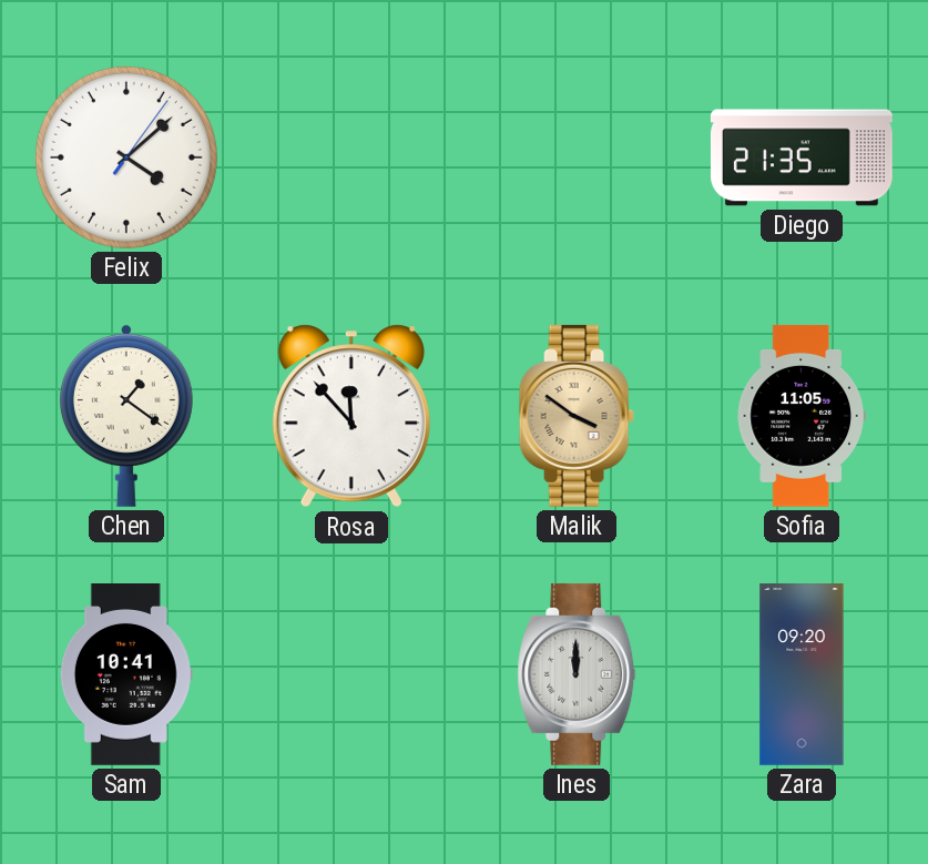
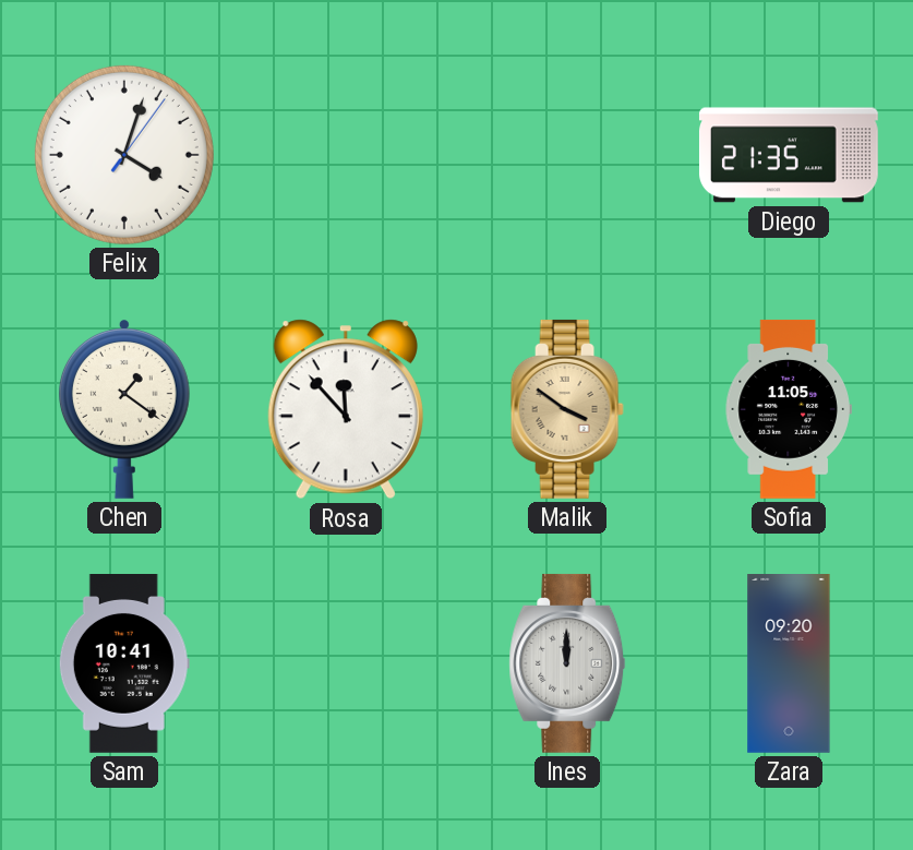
Felix: 4:08 -> 4:03
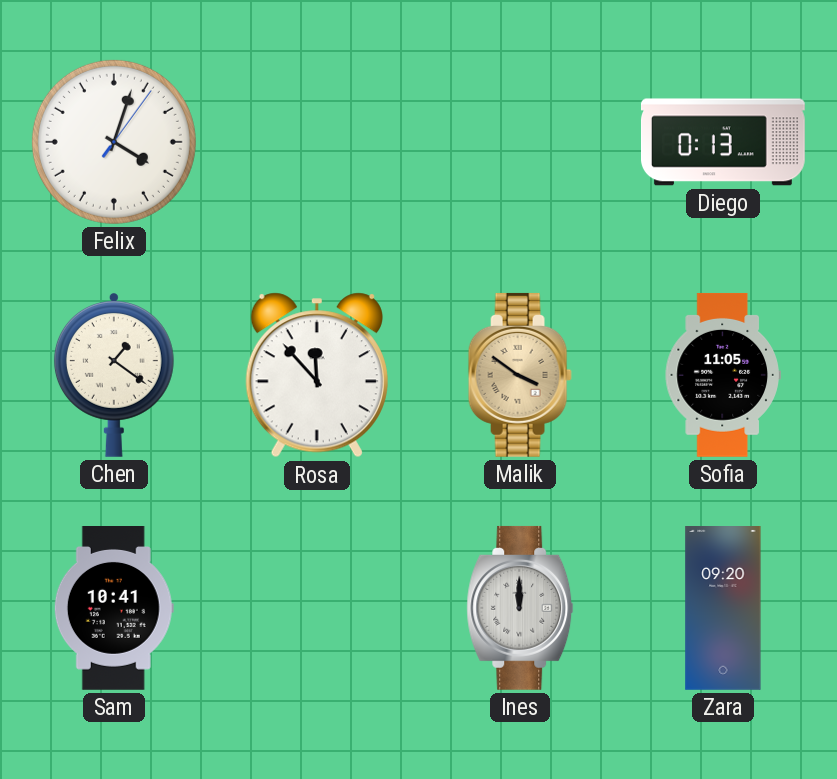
Diego: 21:35 -> 0:13
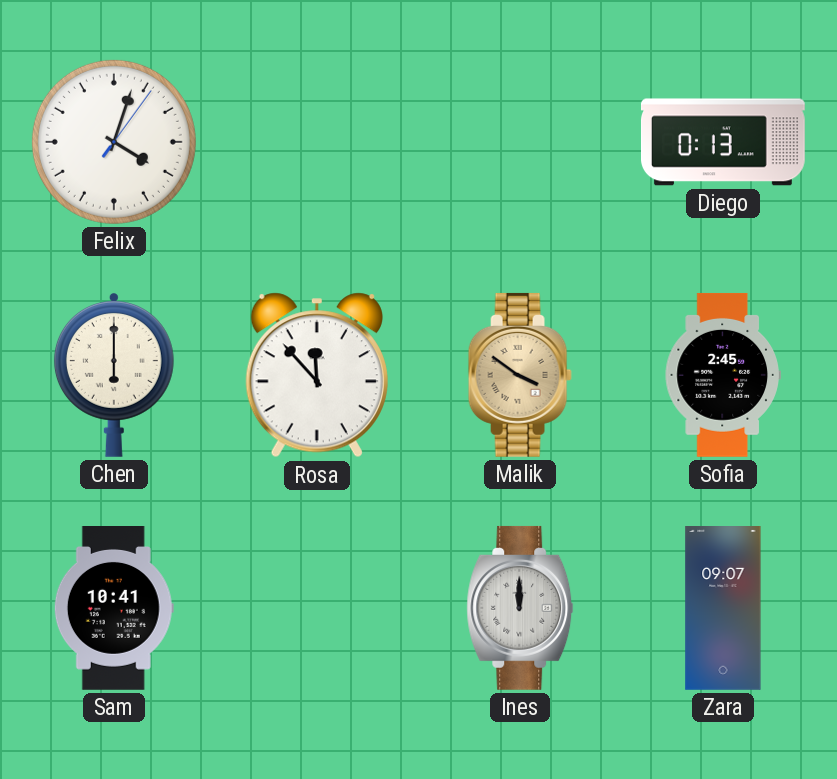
Chen: 1:21 -> 6:00
Sofia: 11:05 -> 2:45
Zara: 09:20 -> 09:07
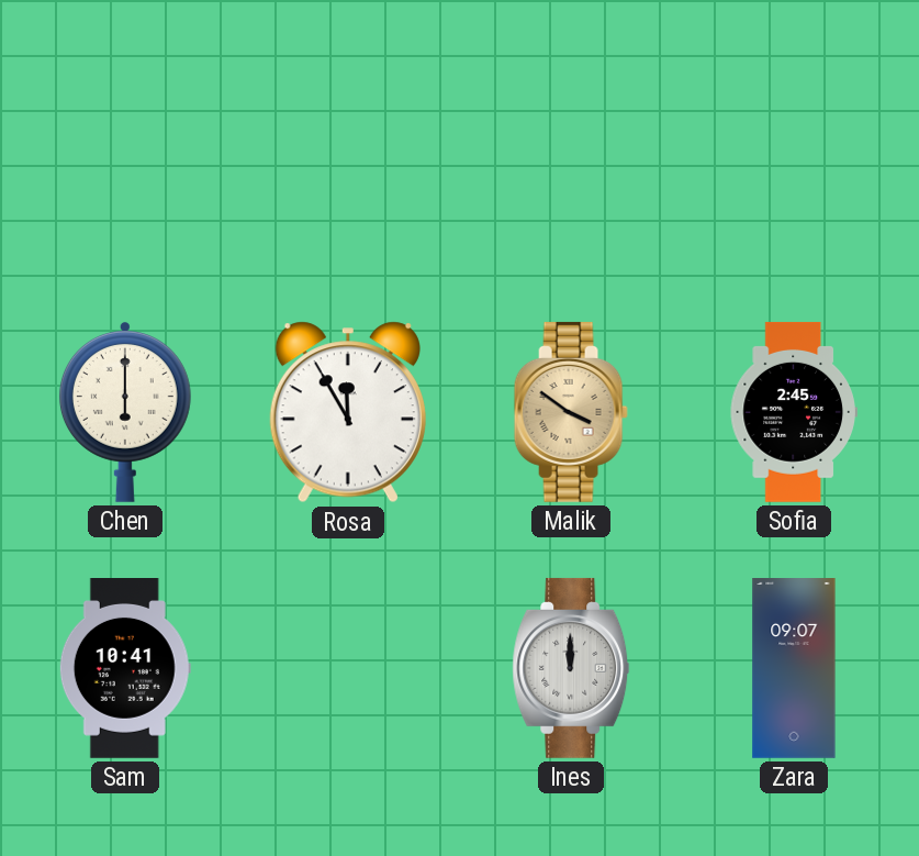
Felix: 4:03 -> none
Diego: 0:13 -> none
Rosa: 11:53 -> 11:55
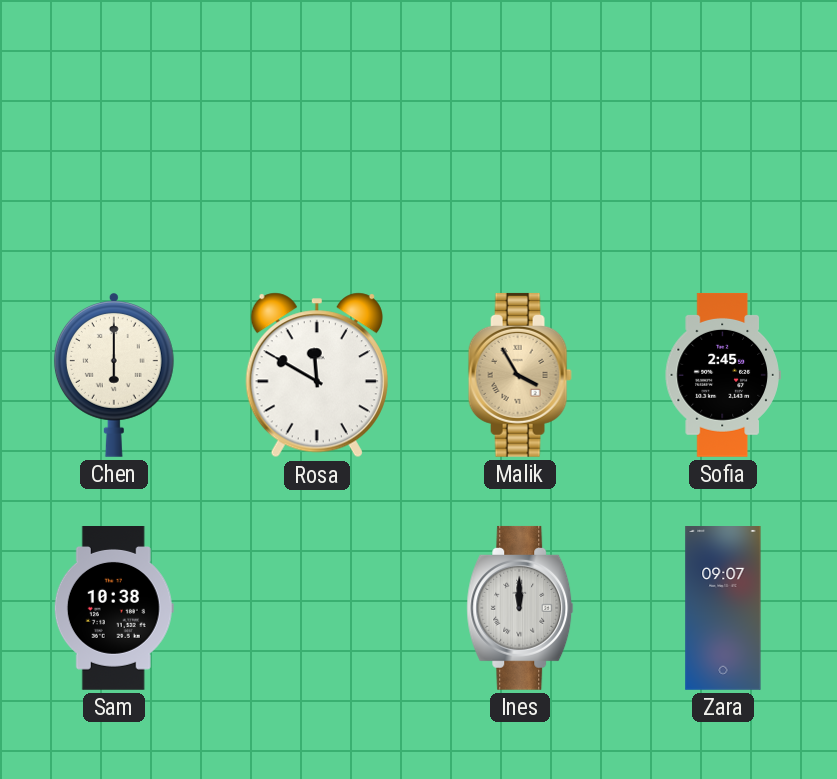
Rosa: 11:55 -> 11:50
Malik: 3:51 -> 3:55
Sam: 10:41 -> 10:38
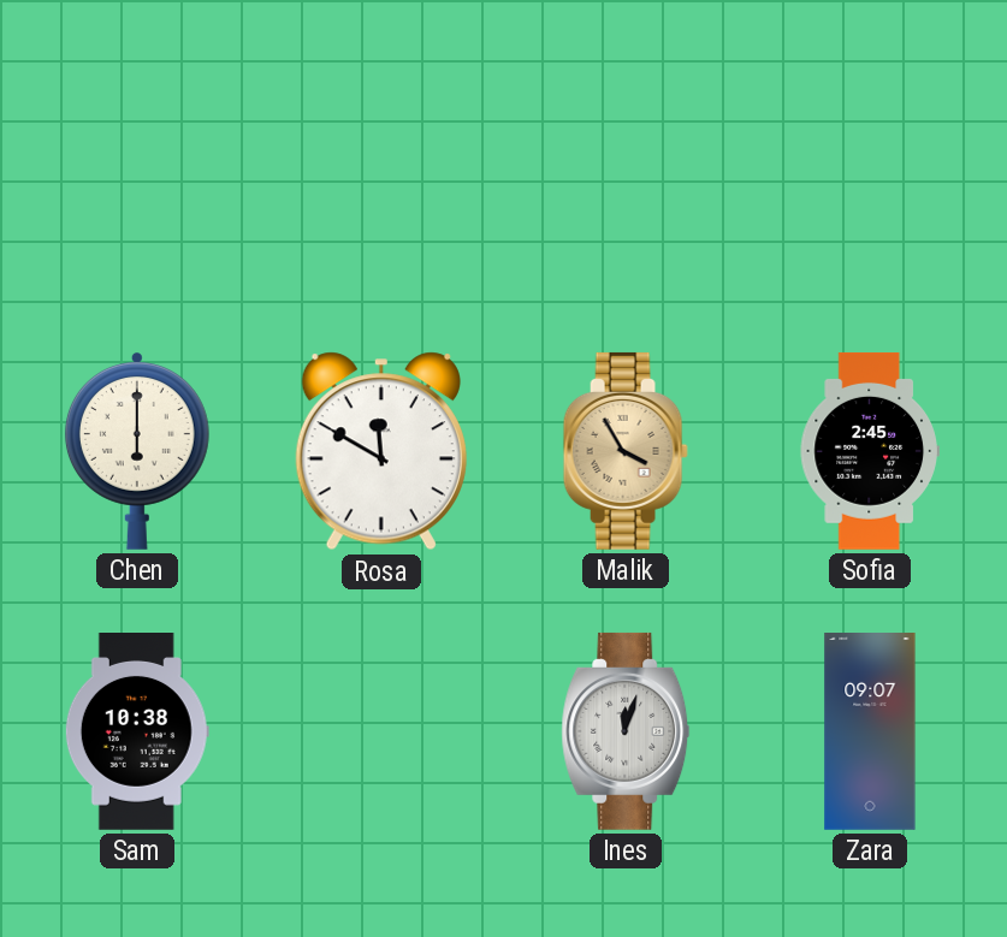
Ines: 12:00 -> 12:03
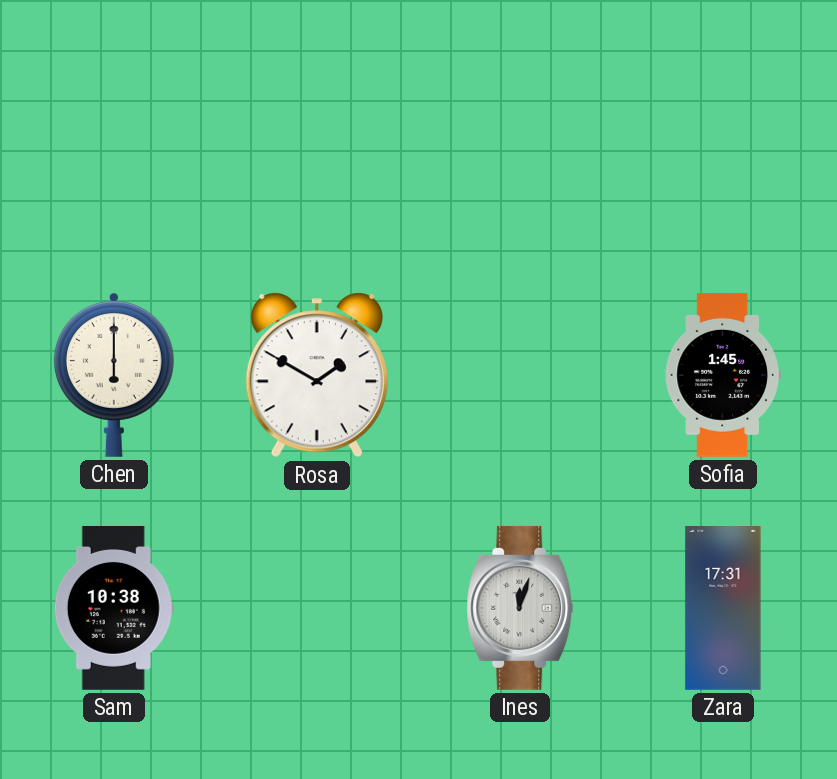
Rosa: 11:50 -> 1:50
Malik: 3:55 -> none
Sofia: 2:45 -> 1:45
Zara: 09:07 -> 17:31
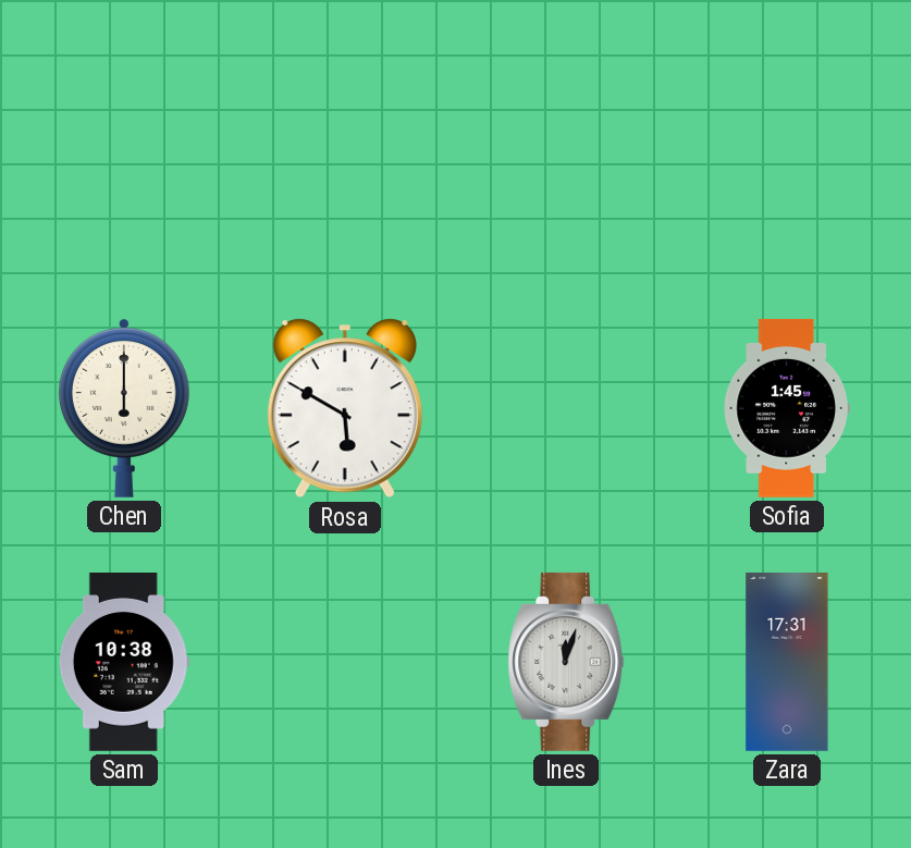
Rosa: 1:50 -> 5:50
